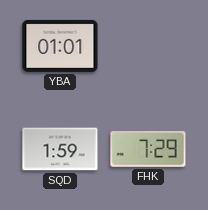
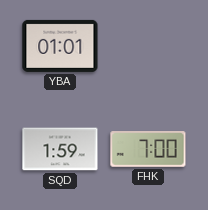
FHK: 7:29 -> 7:00
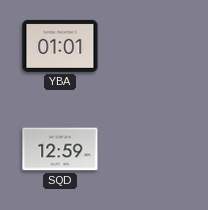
SQD: 1:59 -> 12:59
FHK: 7:00 -> none
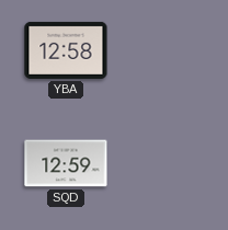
YBA: 01:01 -> 12:58
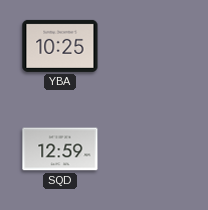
YBA: 12:58 -> 10:25
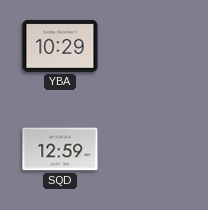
YBA: 10:25 -> 10:29
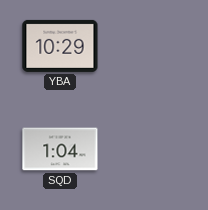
SQD: 12:59 -> 1:04
